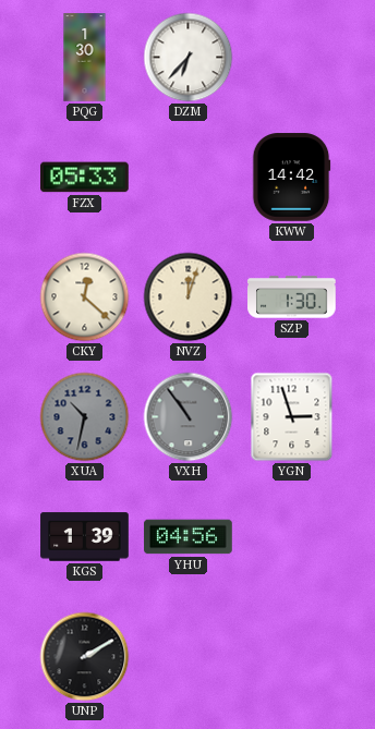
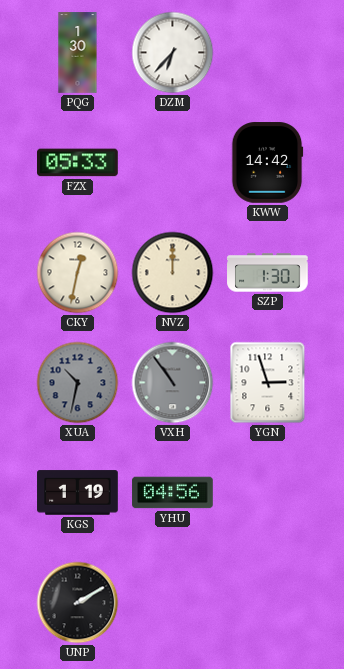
CKY: 12:22 -> 12:32
NVZ: 12:03 -> 12:00
KGS: 1:39 -> 1:19
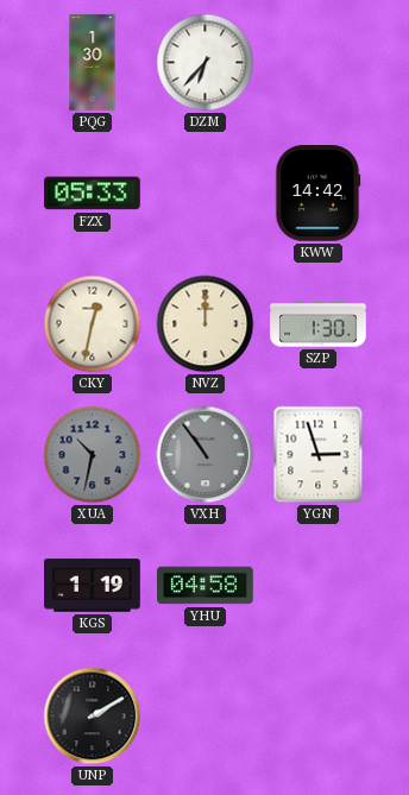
YHU: 04:56 -> 04:58
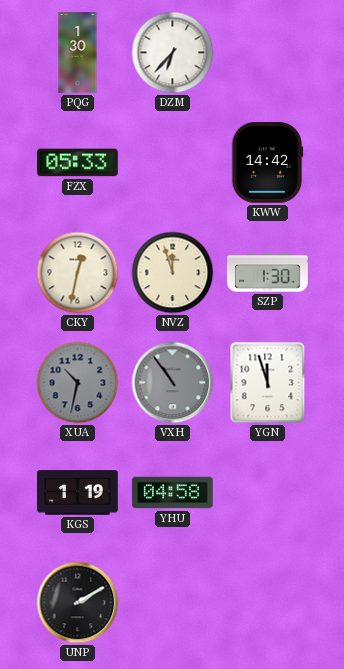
NVZ: 12:00 -> 11:57
YGN: 2:57 -> 11:57
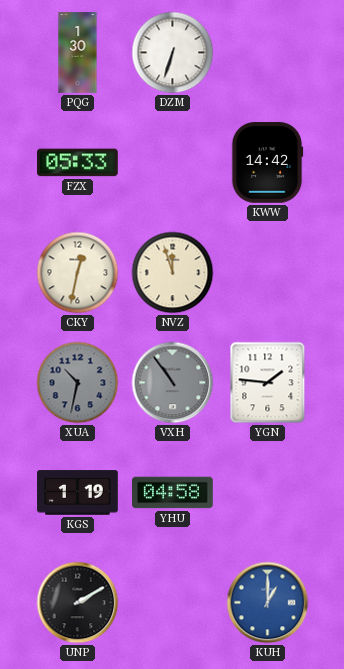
DZM: 6:37 -> 6:33
SZP: 1:30 -> none
YGN: 11:57 -> 1:46
KUH: none -> 1:00
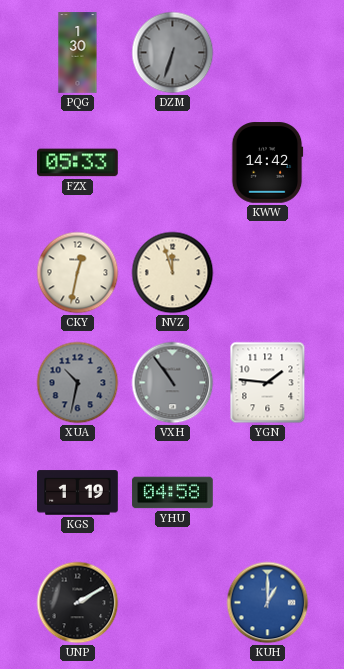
DZM dial: white -> grey
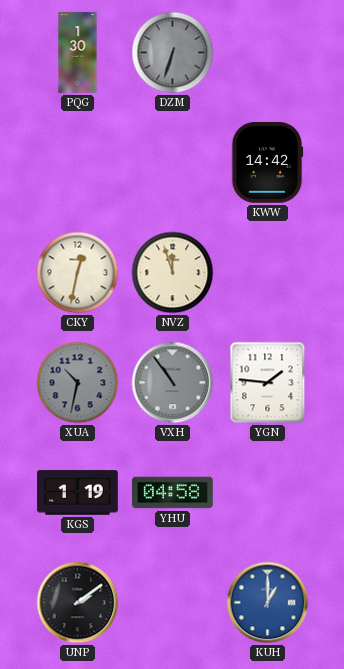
FZX: 05:33 -> none
UNP: 2:10 -> 2:09
